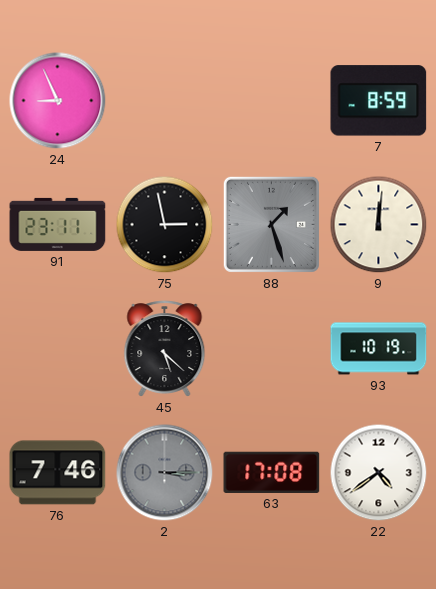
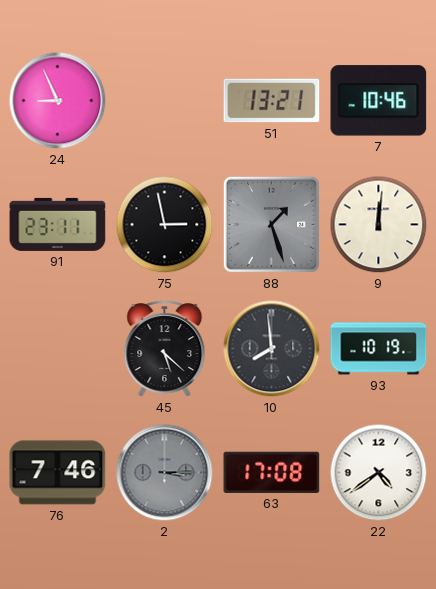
51: none -> 13:21
7: 8:59 -> 10:46
10: none -> 7:59
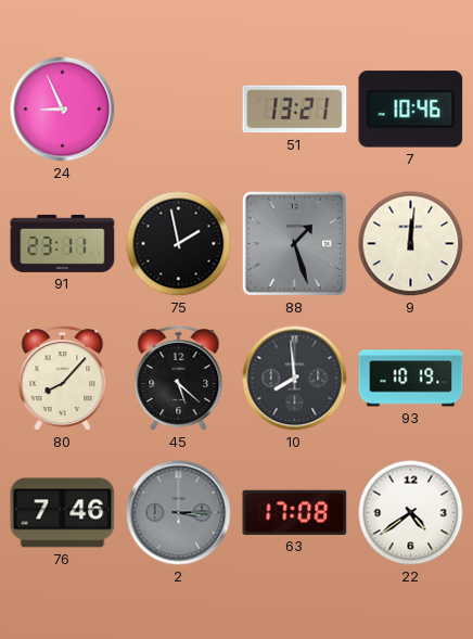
75: 2:58 -> 1:58
80: none -> 8:07
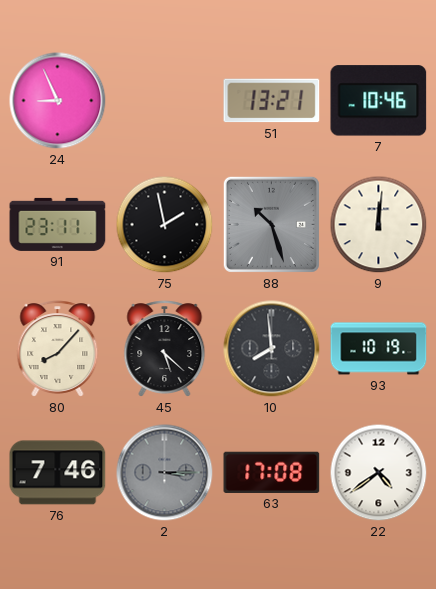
88: 1:27 -> 10:27
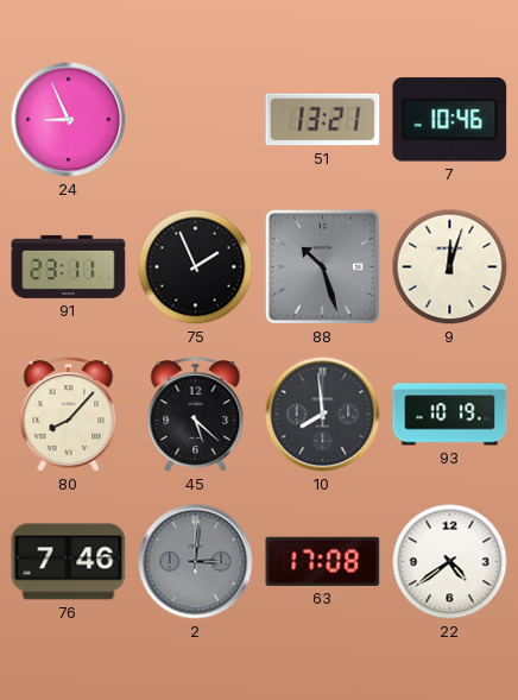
75: 1:58 -> 1:56
9: 12:01 -> 12:03
2: 3:15 -> 3:01
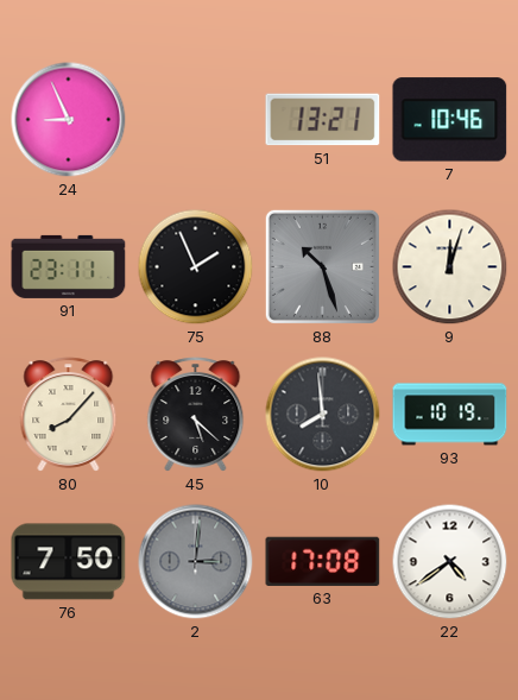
76: 7:46 -> 7:50
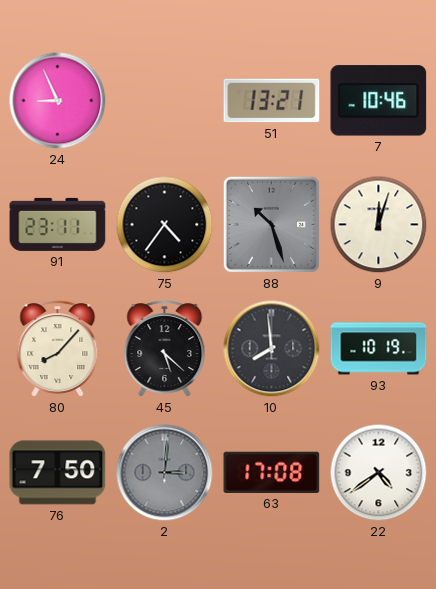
75: 1:56 -> 4:36
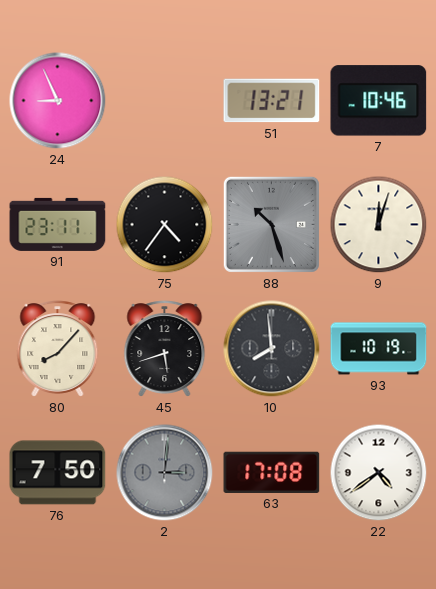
45: 5:22 -> 5:42
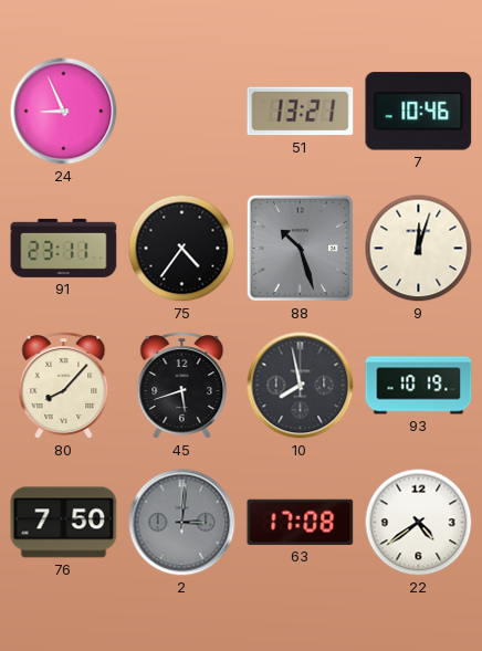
10: 7:59 -> 7:58
